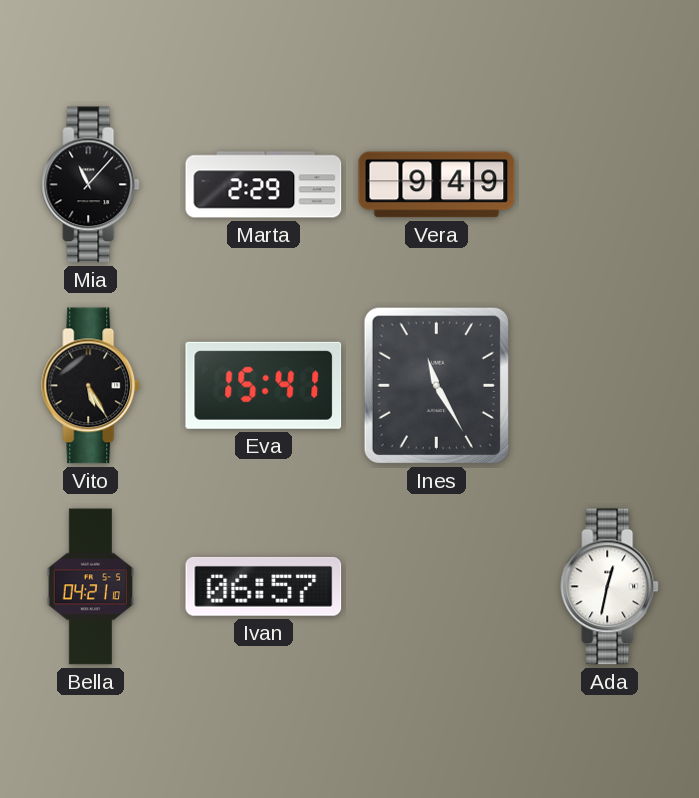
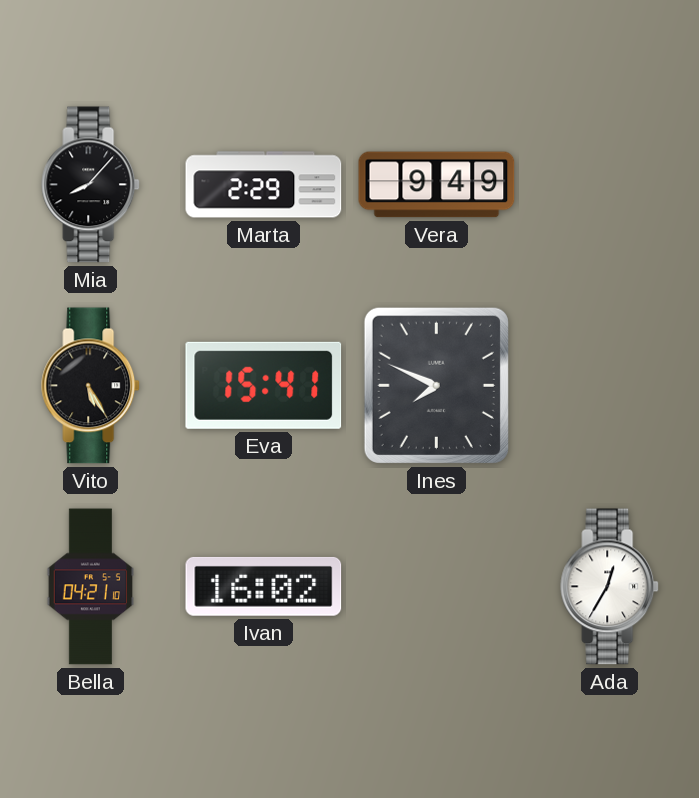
Mia: 11:07 -> 8:07
Ines: 11:25 -> 7:49
Ivan: 06:57 -> 16:02
Ada: 12:32 -> 12:35
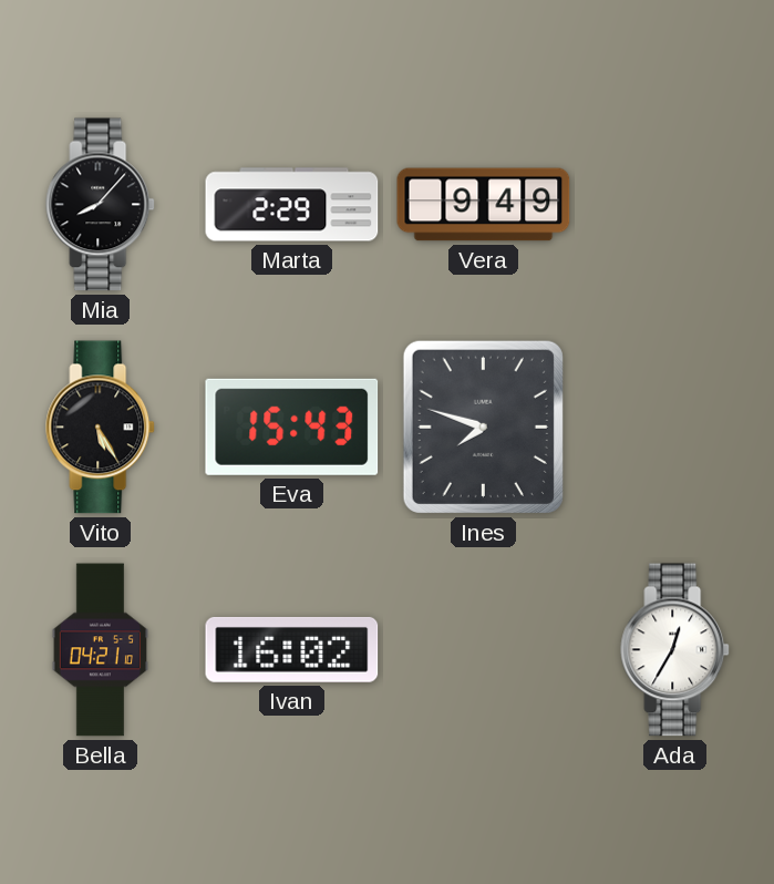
Eva: 15:41 -> 15:43
Ines: 7:49 -> 7:48
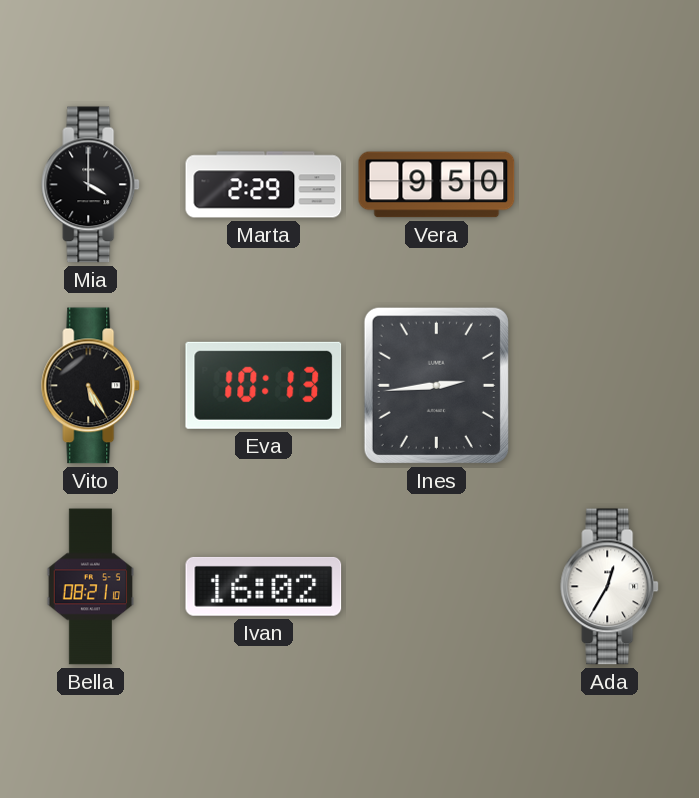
Mia: 8:07 -> 4:00
Vera: 9:49 -> 9:50
Eva: 15:43 -> 10:13
Ines: 7:48 -> 2:44
Bella: 04:21 -> 08:21
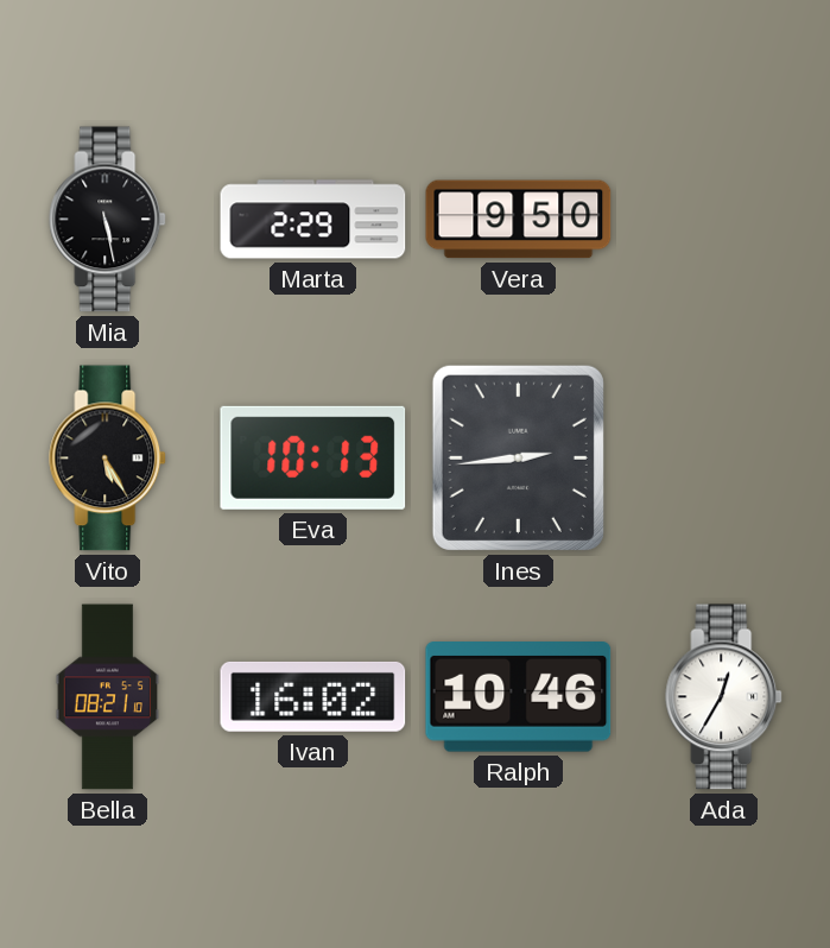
Mia: 4:00 -> 5:28
Ralph: none -> 10:46
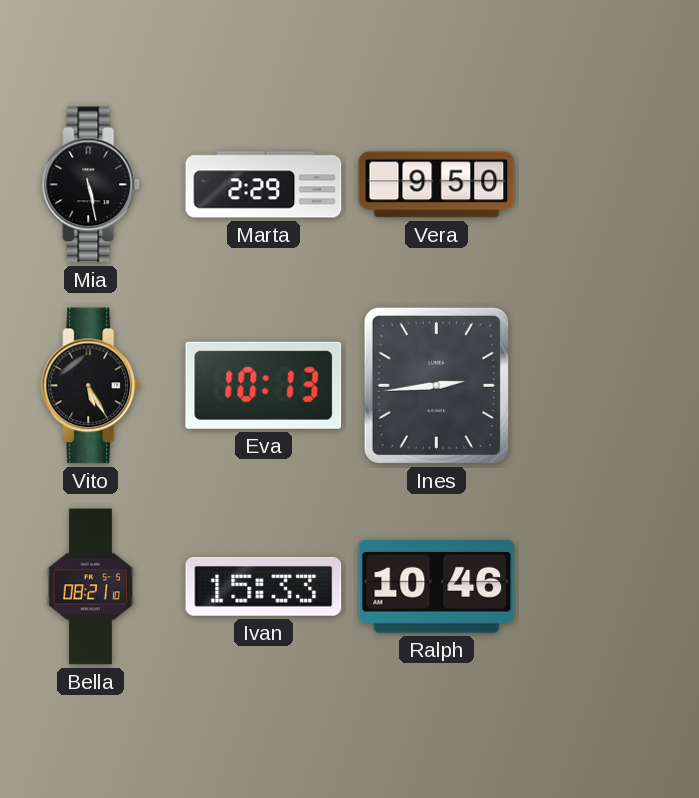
Ivan: 16:02 -> 15:33
Ada: 12:35 -> none
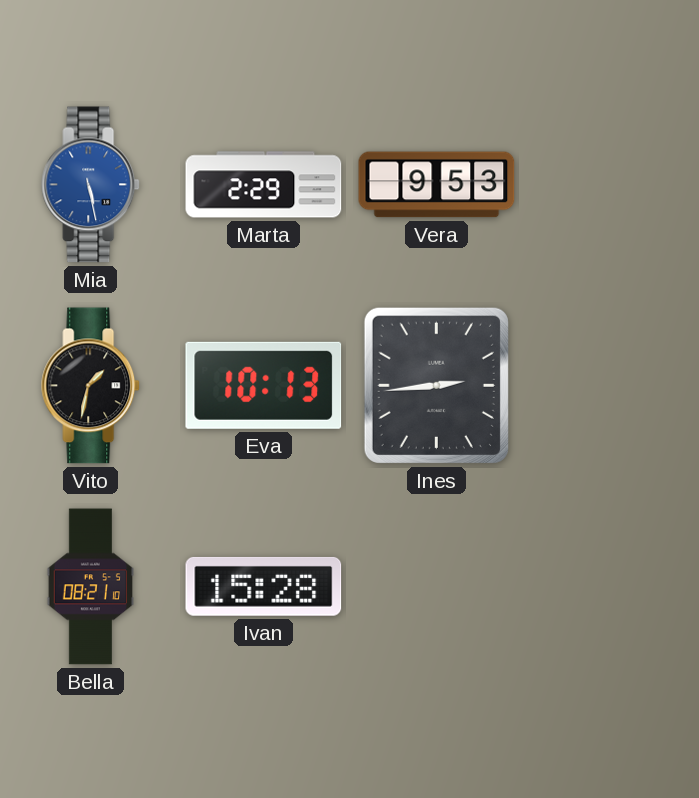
Mia dial: black -> blue
Vera: 9:50 -> 9:53
Vito: 5:25 -> 1:32
Ivan: 15:33 -> 15:28
Ralph: 10:46 -> none
